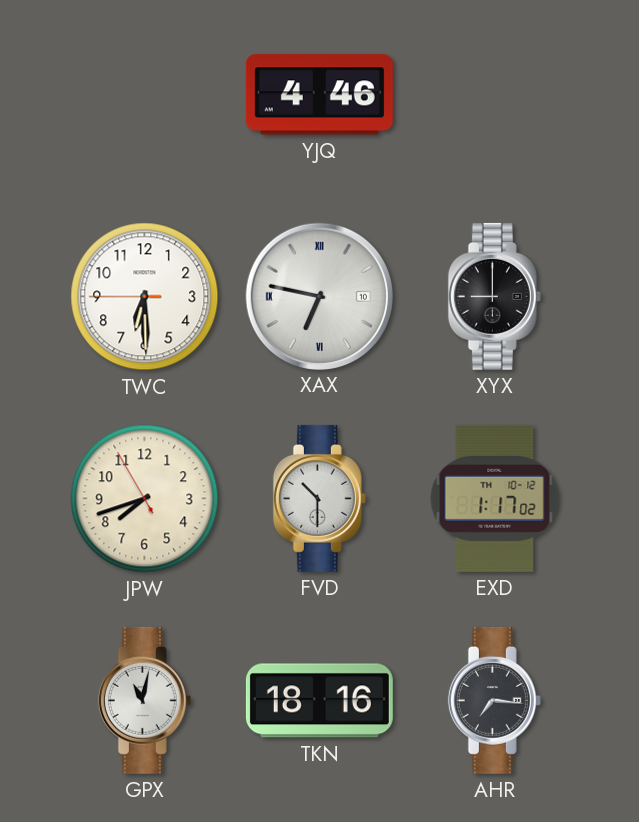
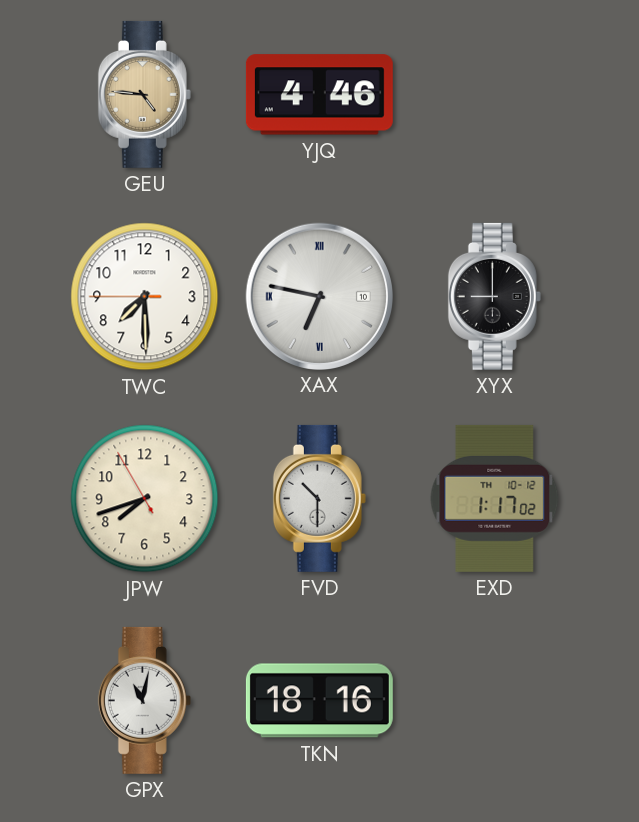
GEU: none -> 4:46
TWC: 6:29 -> 7:29
AHR: 7:16 -> none
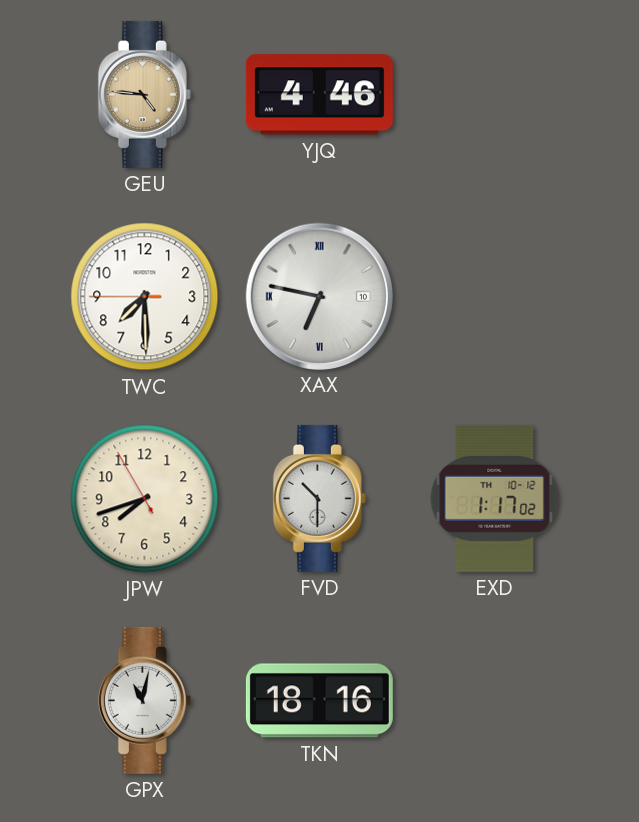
XYX: 9:00 -> none
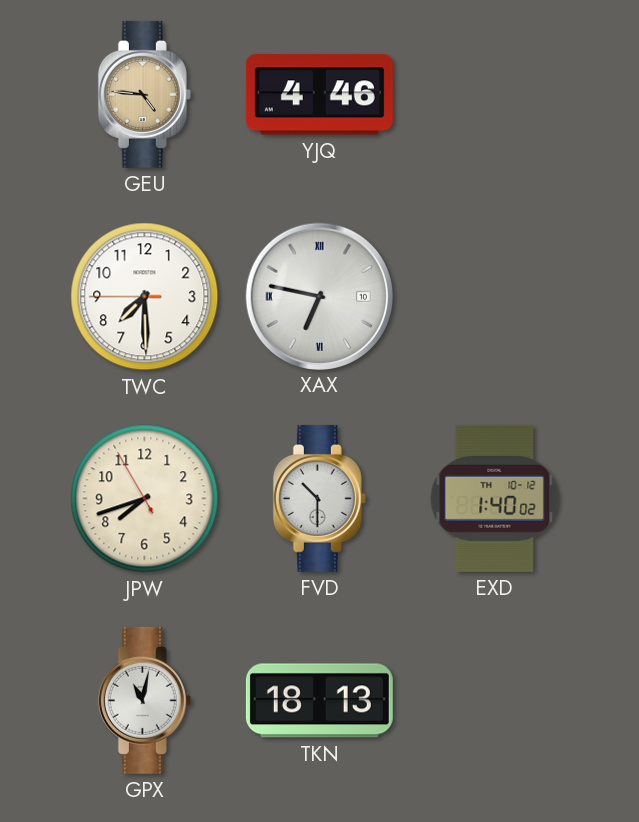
EXD: 1:17 -> 1:40
TKN: 18:16 -> 18:13
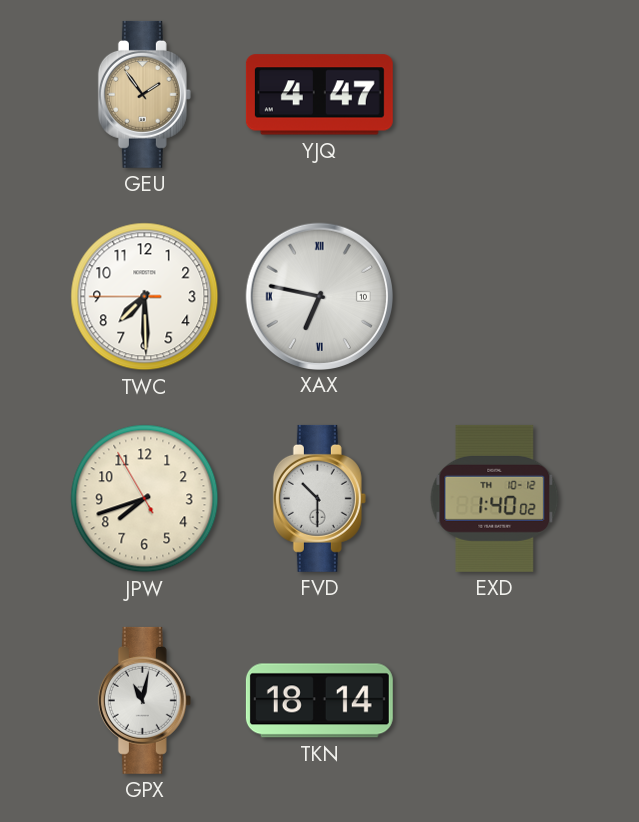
GEU: 4:46 -> 1:54
YJQ: 4:46 -> 4:47
TKN: 18:13 -> 18:14
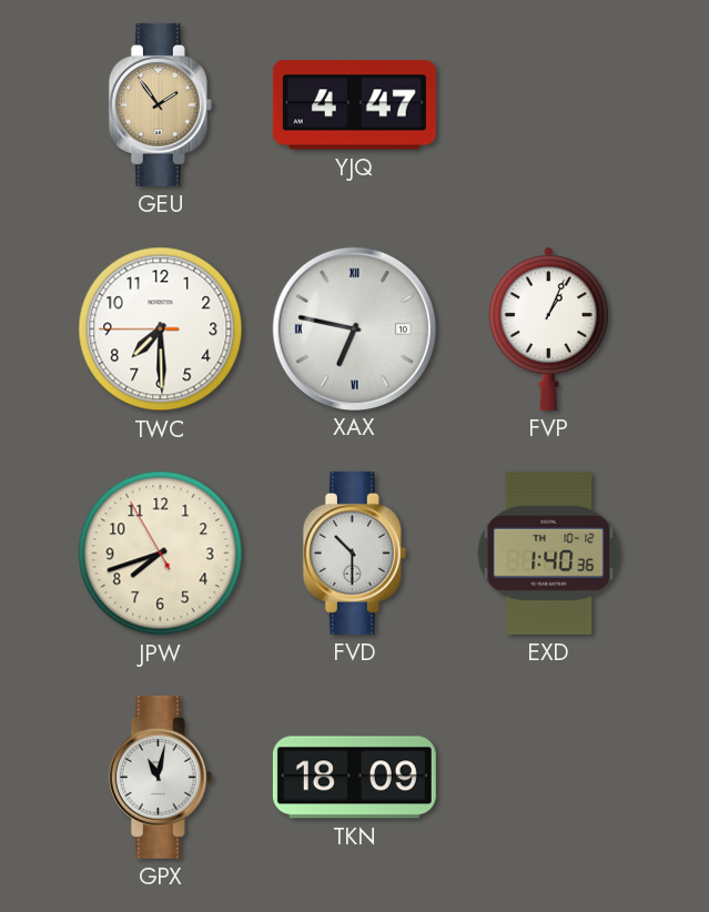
FVP: none -> 1:04
EXD: 1:40:02 -> 1:40:36
TKN: 18:14 -> 18:09
